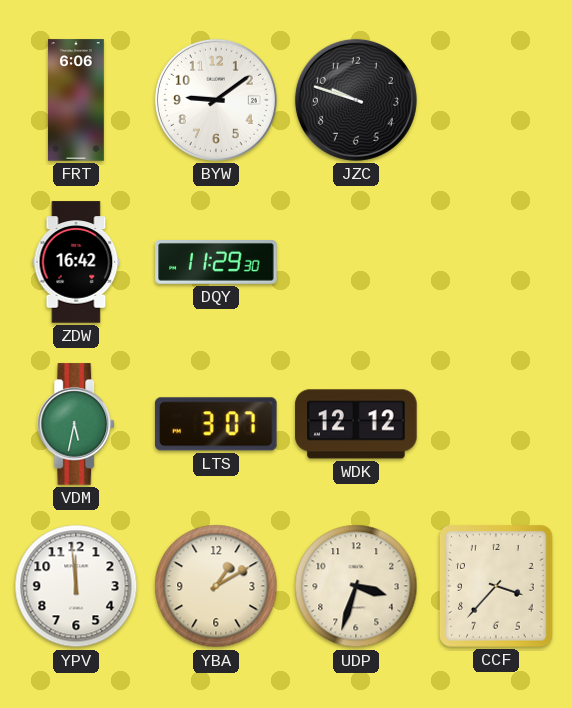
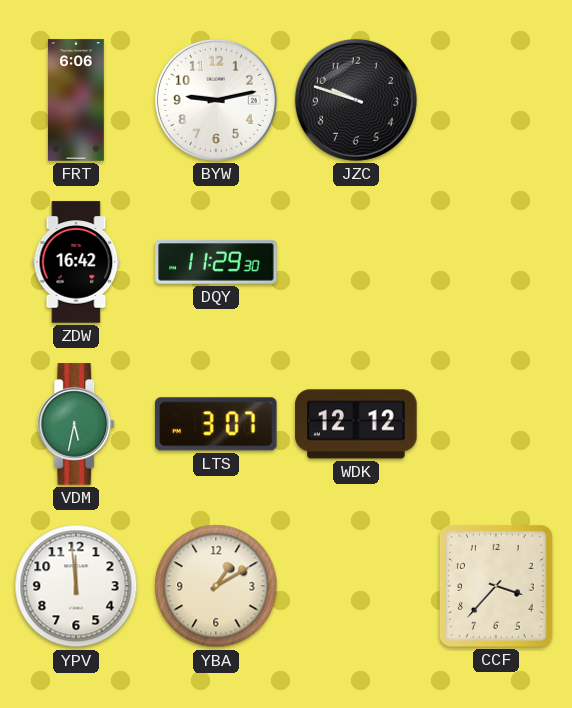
BYW: 9:09 -> 9:13
UDP: 3:33 -> none
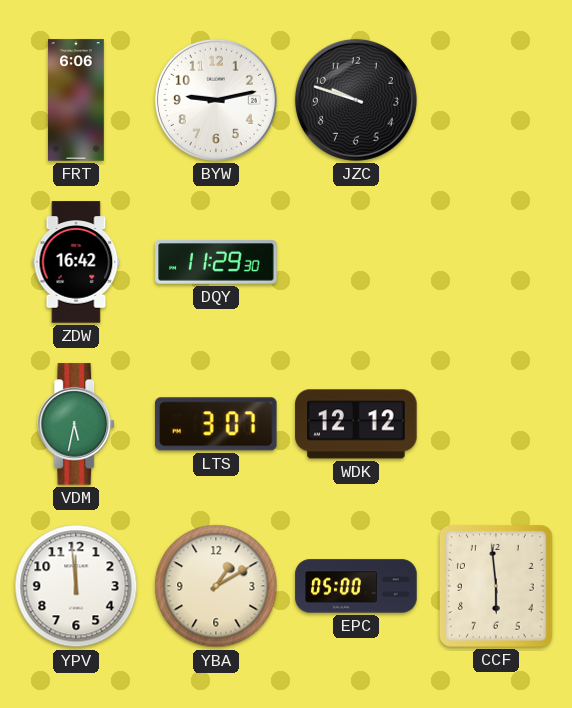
EPC: none -> 05:00
CCF: 3:37 -> 5:59
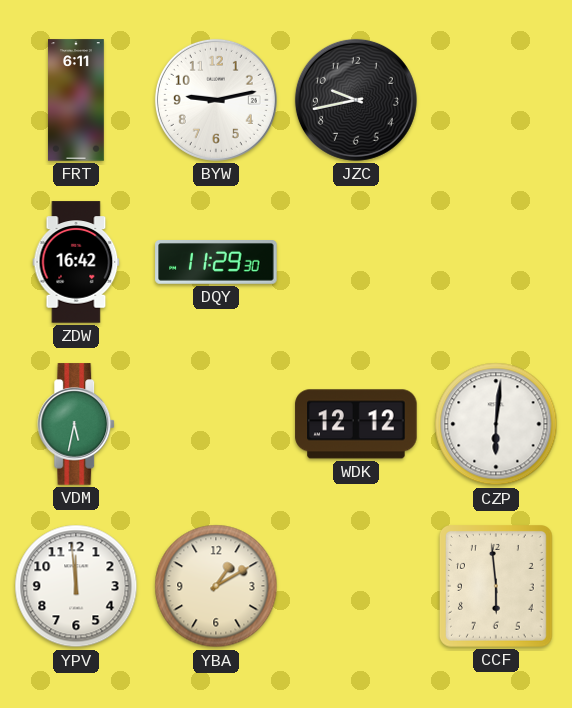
FRT: 6:06 -> 6:11
JZC: 9:48 -> 9:43
LTS: 3:07 -> none
CZP: none -> 6:01
EPC: 05:00 -> none
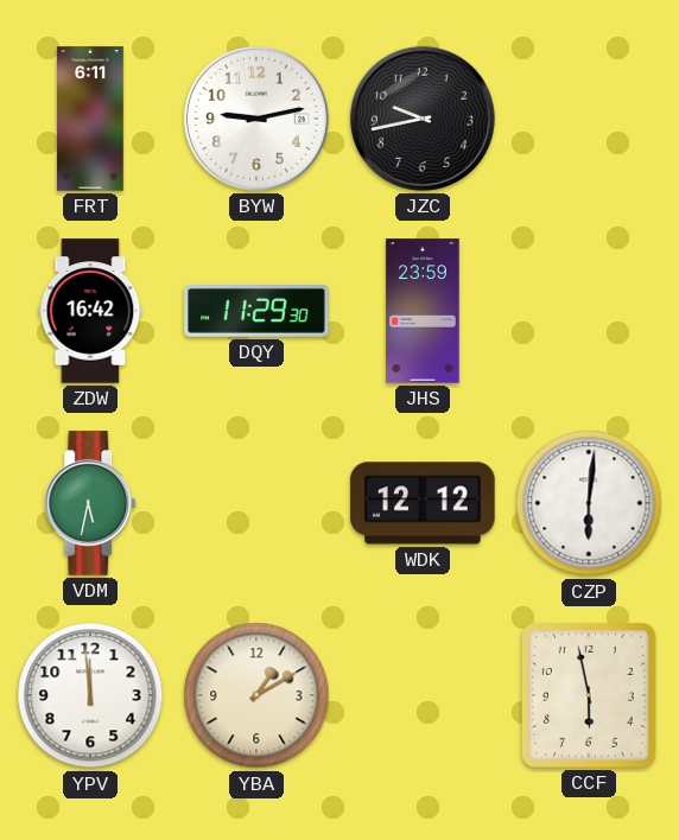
JHS: none -> 23:59
CCF: 5:59 -> 5:58
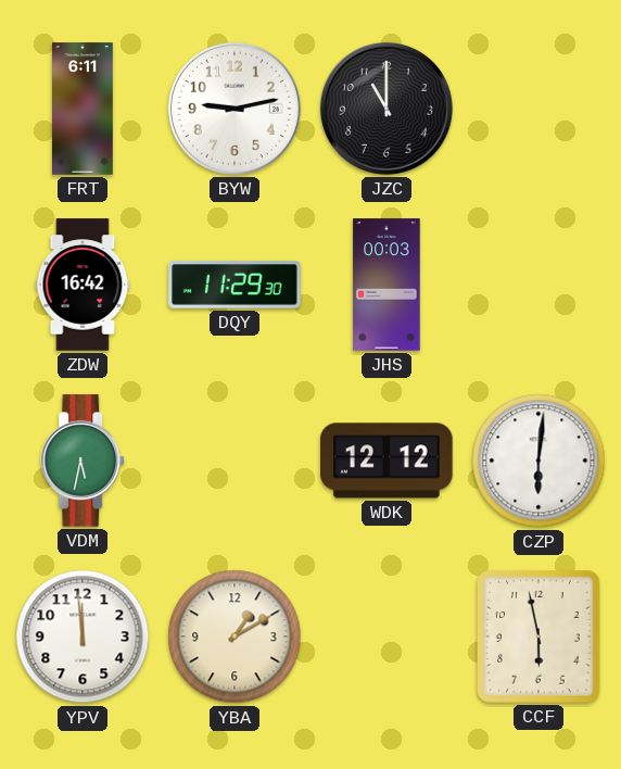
JZC: 9:43 -> 11:00
JHS: 23:59 -> 00:03
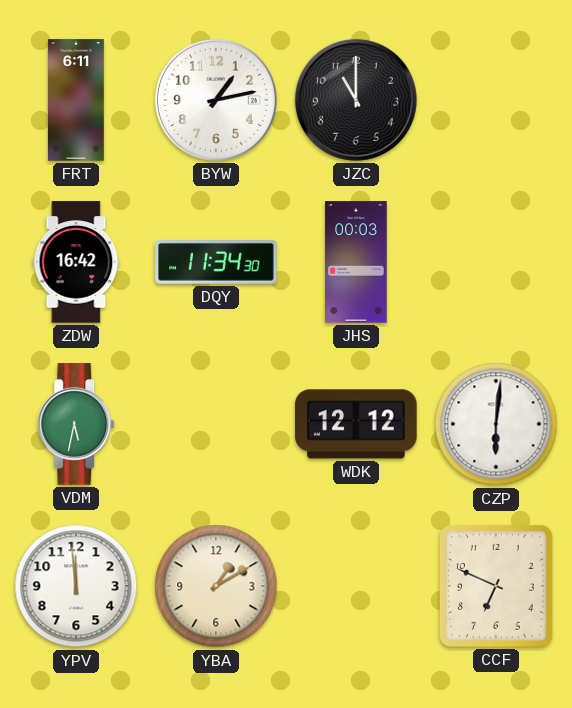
BYW: 9:13 -> 1:13
DQY: 11:29 -> 11:34
CCF: 5:58 -> 6:49
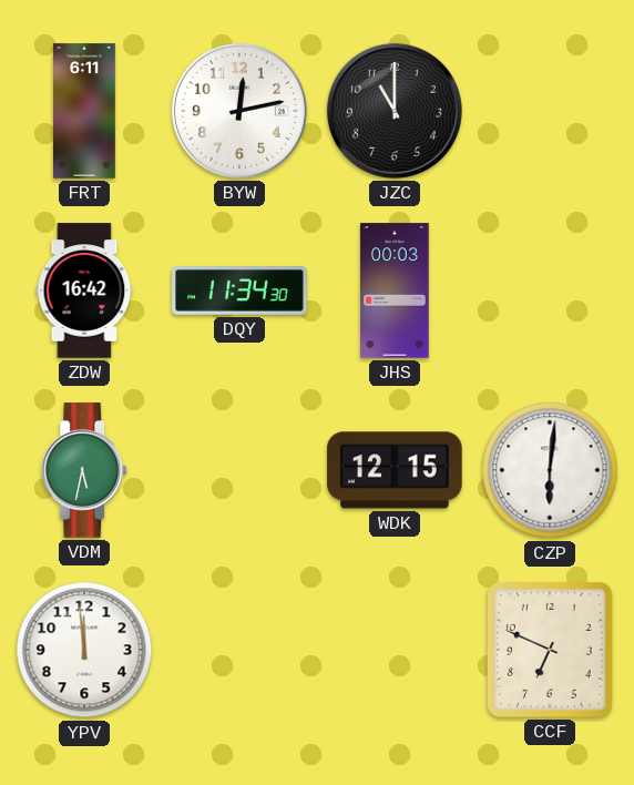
BYW: 1:13 -> 12:13
WDK: 12:12 -> 12:15
YBA: 1:10 -> none
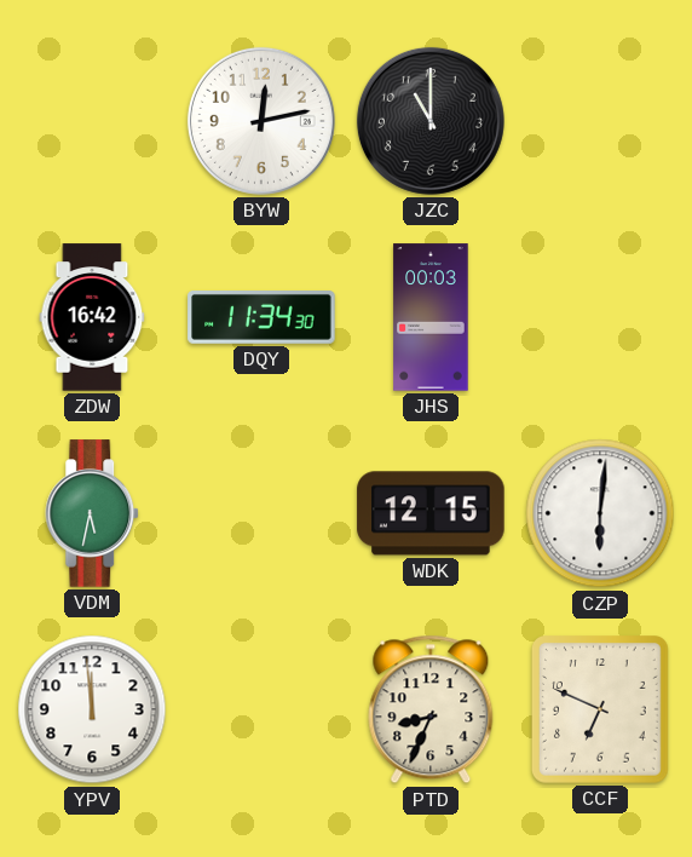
FRT: 6:11 -> none
PTD: none -> 8:34
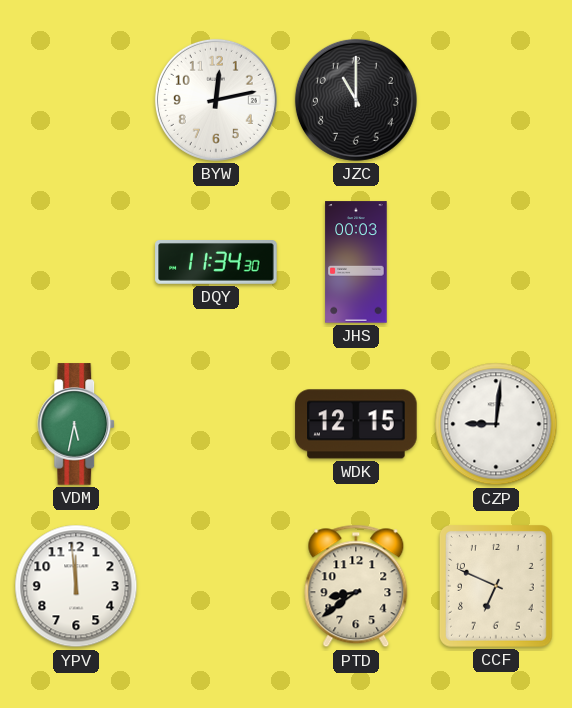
ZDW: 16:42 -> none
CZP: 6:01 -> 9:01
PTD: 8:34 -> 8:39
